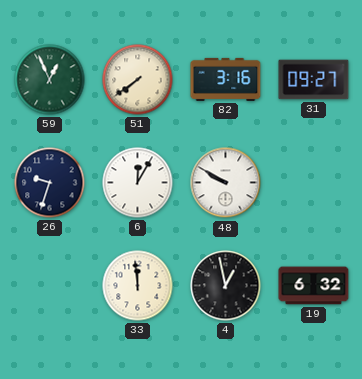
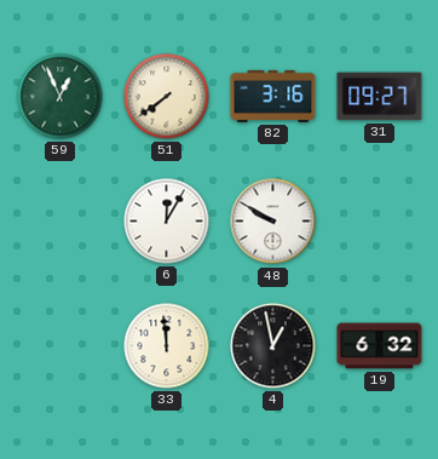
26: 9:33 -> none
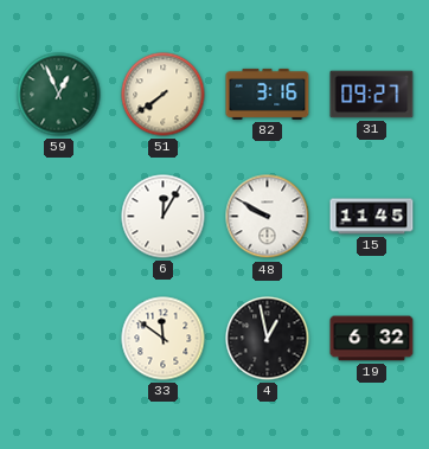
15: none -> 11:45
33: 11:59 -> 11:51
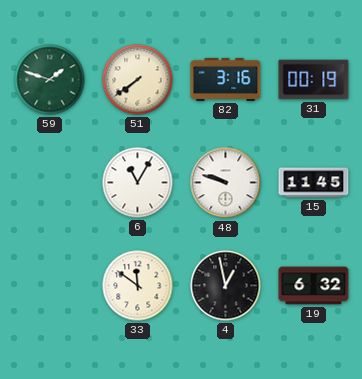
59: 12:56 -> 1:48
31: 09:27 -> 00:19
6: 12:05 -> 11:05
48: 9:50 -> 9:48
